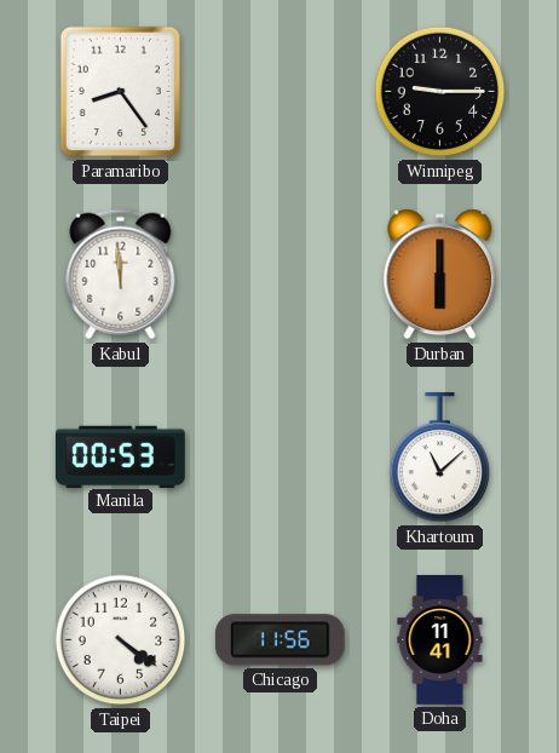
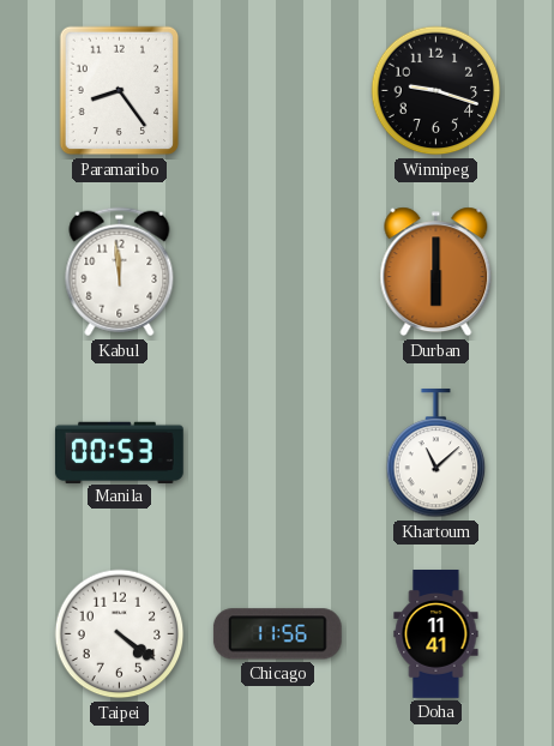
Winnipeg: 9:15 -> 9:18
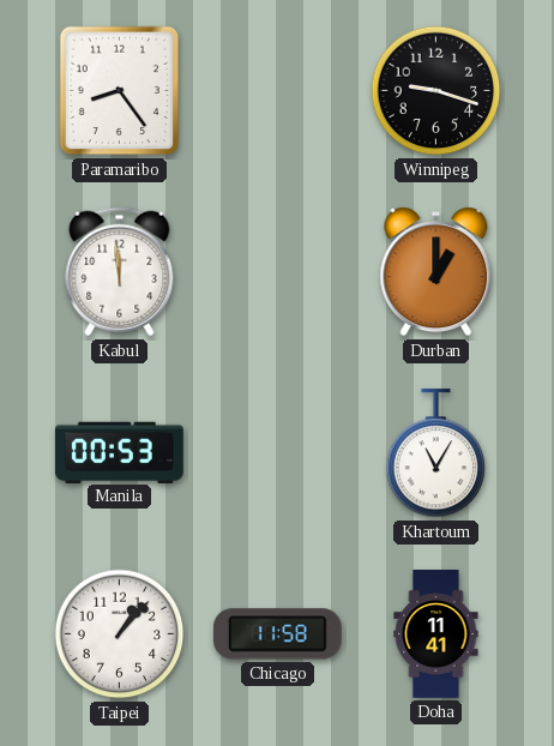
Durban: 6:00 -> 1:00
Khartoum: 11:08 -> 11:05
Taipei: 4:21 -> 1:07
Chicago: 11:56 -> 11:58
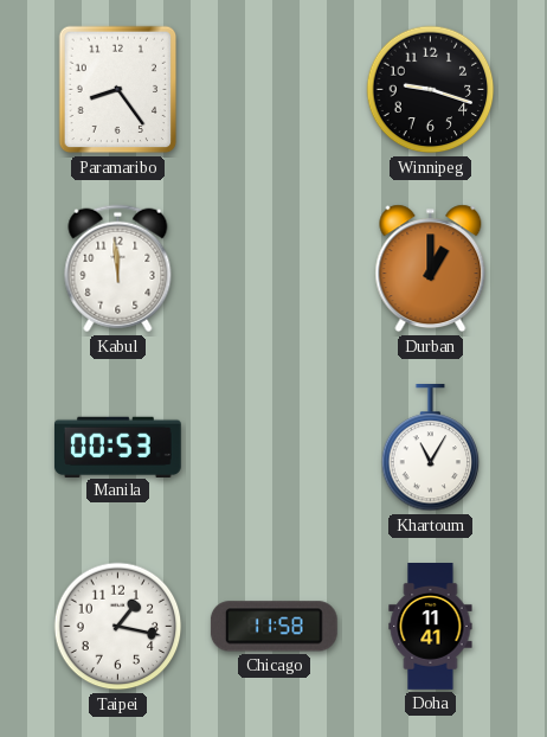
Taipei: 1:07 -> 1:17
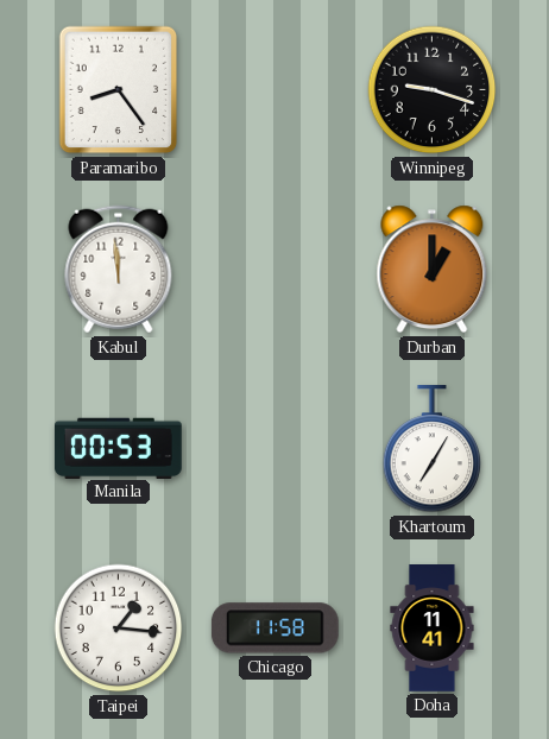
Khartoum: 11:05 -> 7:05
Taipei: 1:17 -> 1:16
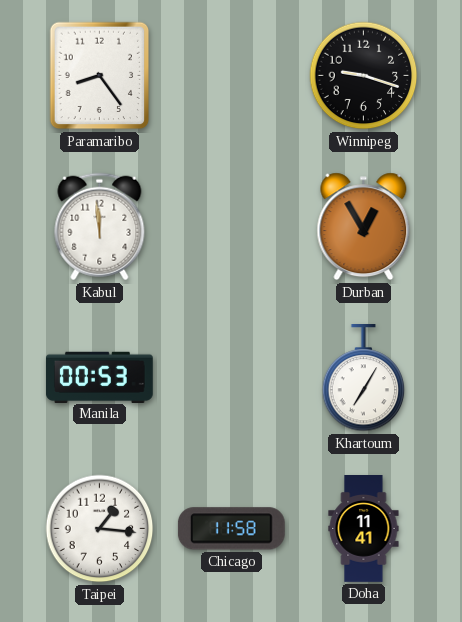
Durban: 1:00 -> 12:55
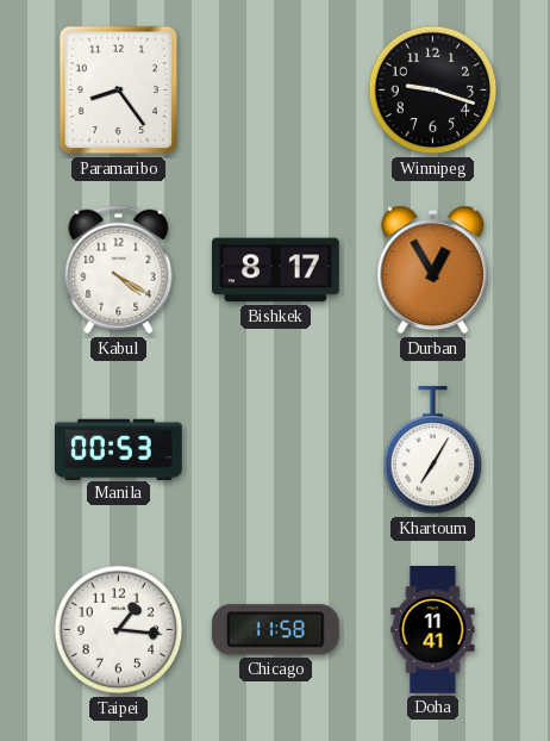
Kabul: 11:59 -> 4:20
Bishkek: none -> 8:17
